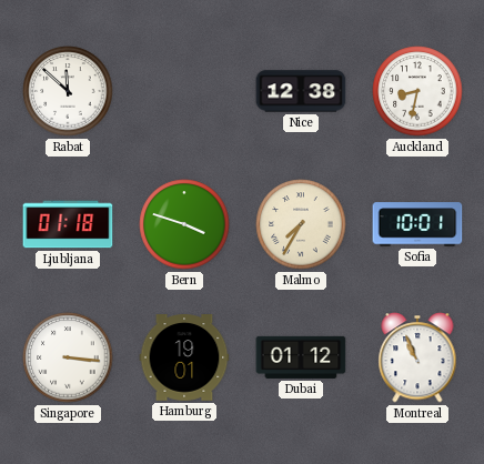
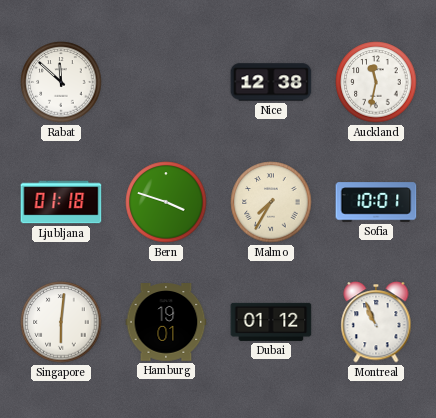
Auckland: 8:32 -> 11:32
Singapore: 3:16 -> 6:01
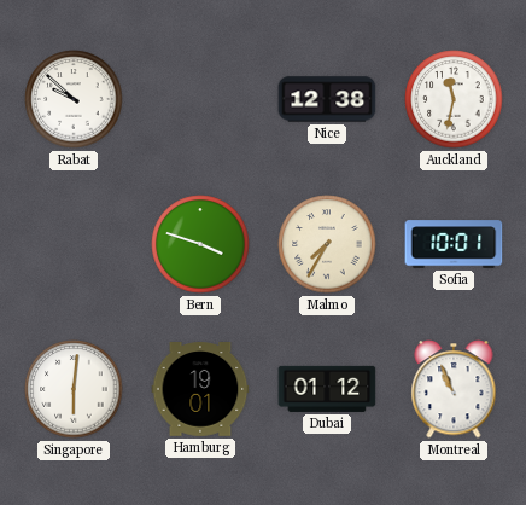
Rabat: 11:52 -> 9:52
Ljubljana: 01:18 -> none
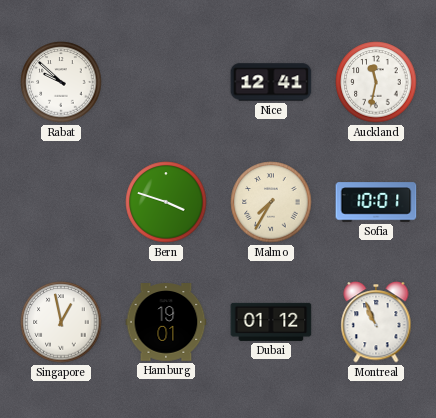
Nice: 12:38 -> 12:41
Singapore: 6:01 -> 12:58
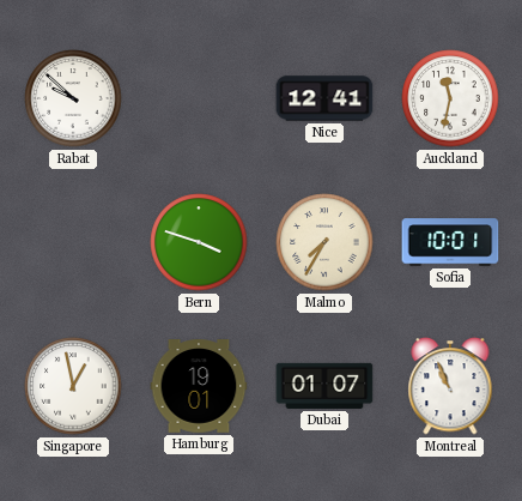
Dubai: 01:12 -> 01:07
